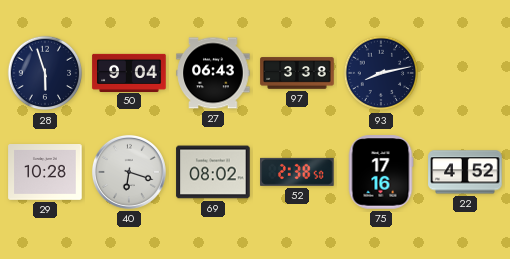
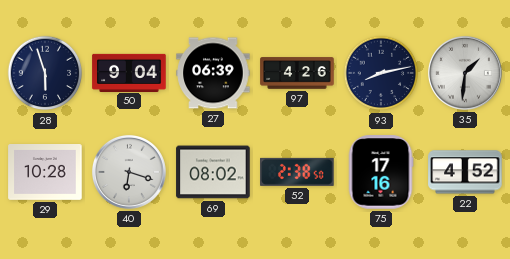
27: 06:43 -> 06:39
97: 3:38 -> 4:26
35: none -> 1:31
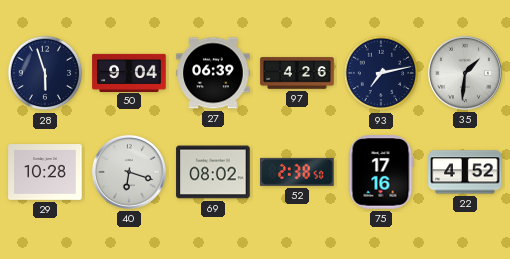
93: 8:13 -> 7:13
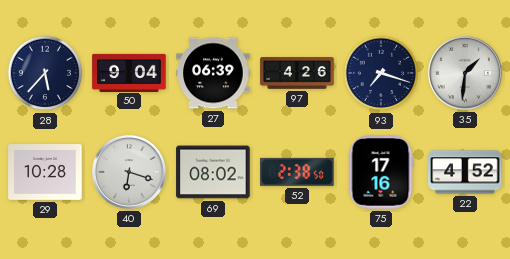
28: 5:57 -> 5:37
93: 7:13 -> 7:18
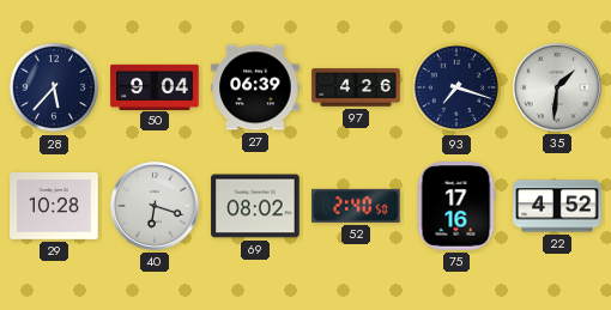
52: 2:38 -> 2:40
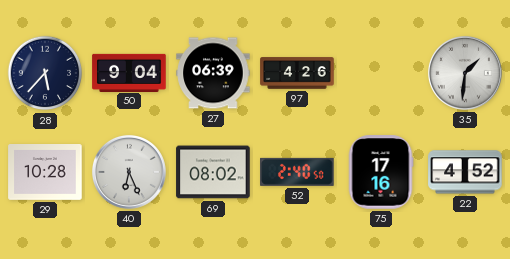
93: 7:18 -> none
40: 6:18 -> 6:26
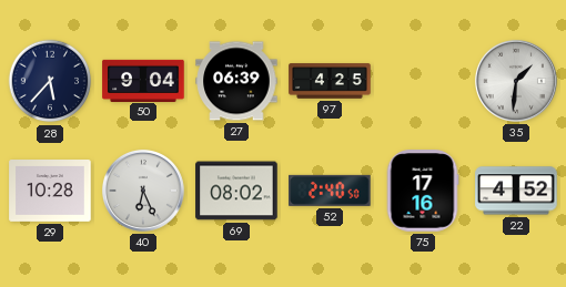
97: 4:26 -> 4:25
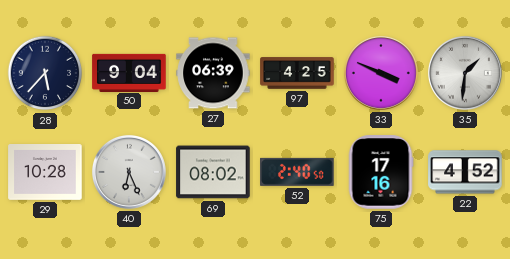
33: none -> 3:49
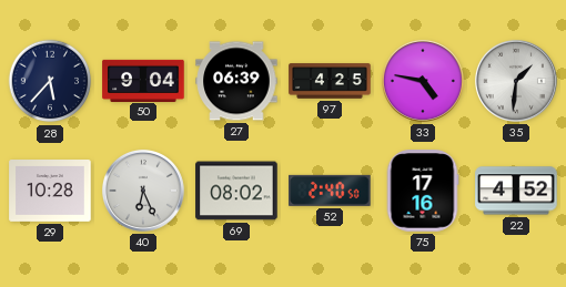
33: 3:49 -> 4:47
